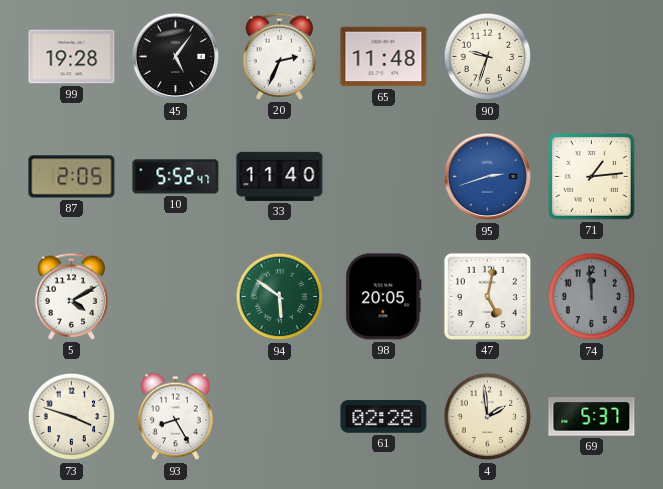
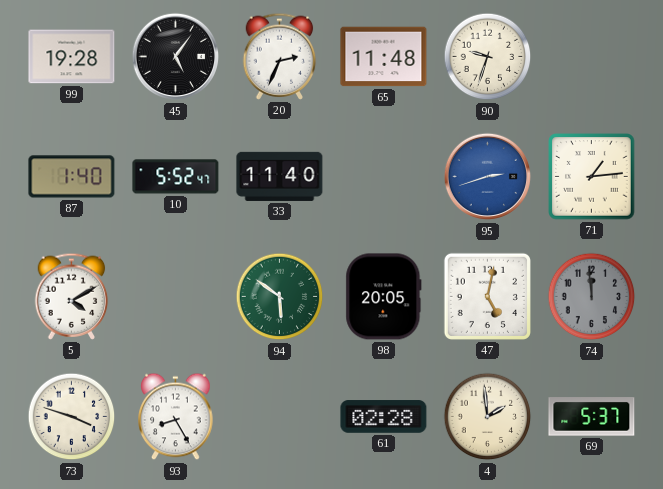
87: 2:05 -> 1:40
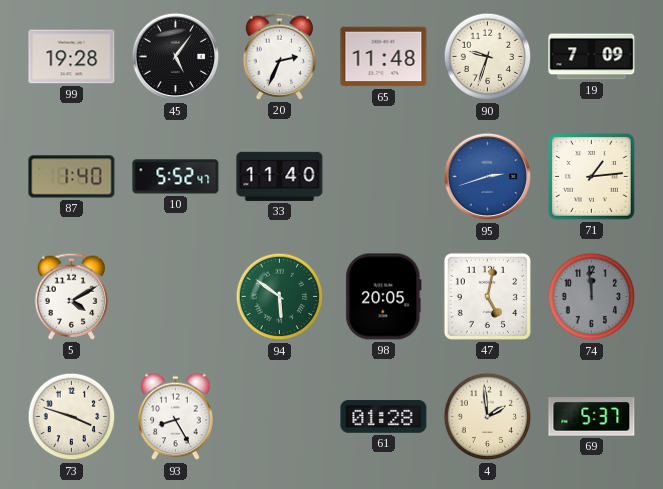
19: none -> 7:09
61: 02:28 -> 01:28
